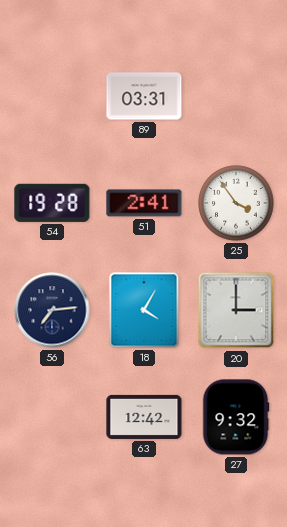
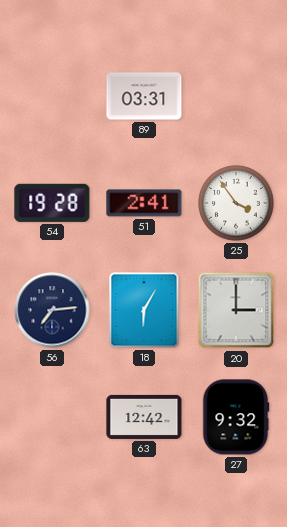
18: 4:05 -> 6:05
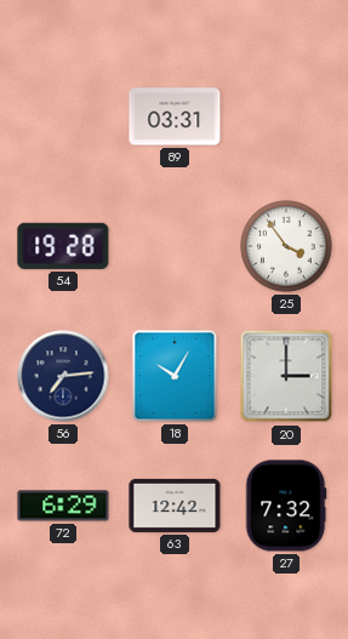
51: 2:41 -> none
18: 6:05 -> 10:05
72: none -> 6:29
27: 9:32 -> 7:32
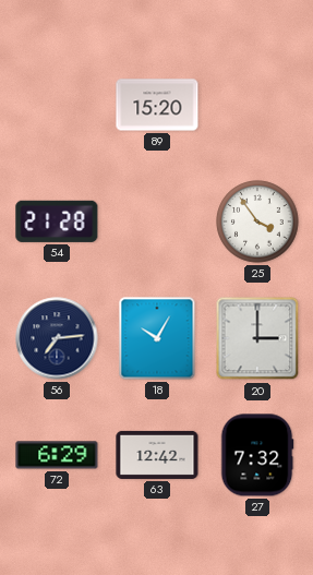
89: 03:31 -> 15:20
54: 19:28 -> 21:28
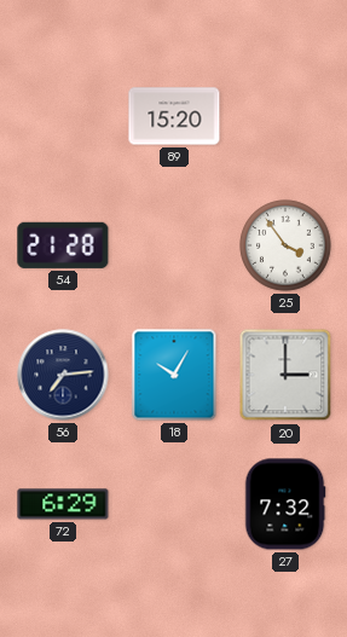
63: 12:42 -> none
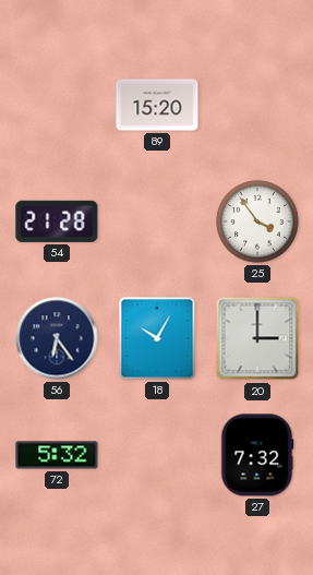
56: 7:14 -> 6:24
72: 6:29 -> 5:32
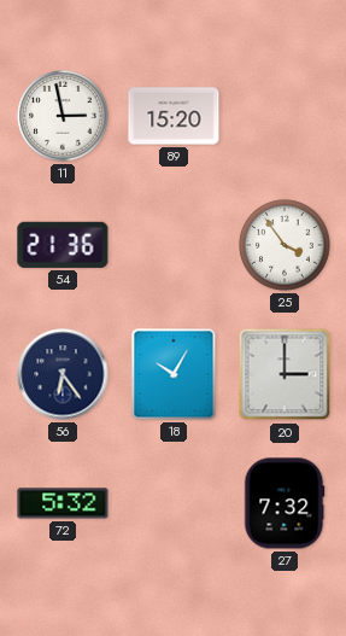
11: none -> 2:58
54: 21:28 -> 21:36
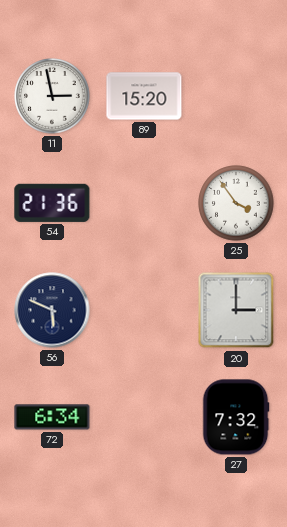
56: 6:24 -> 5:49
18: 10:05 -> none
72: 5:32 -> 6:34
